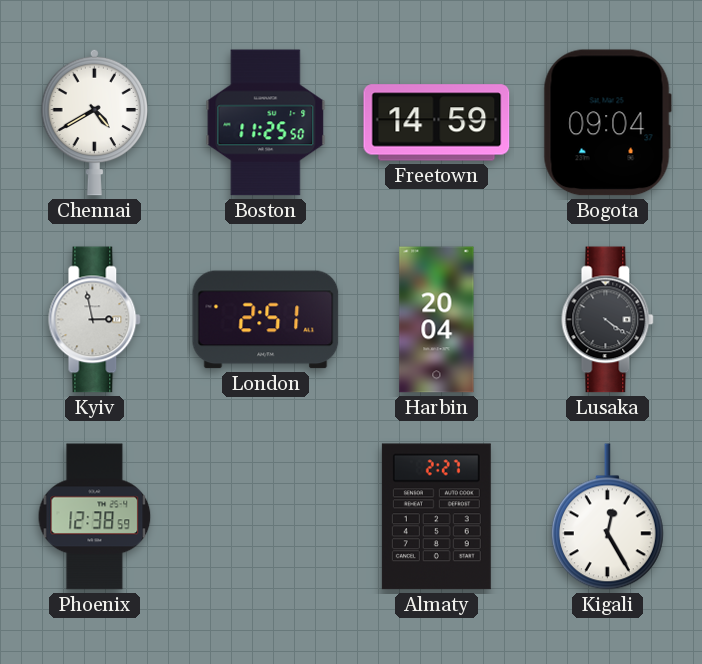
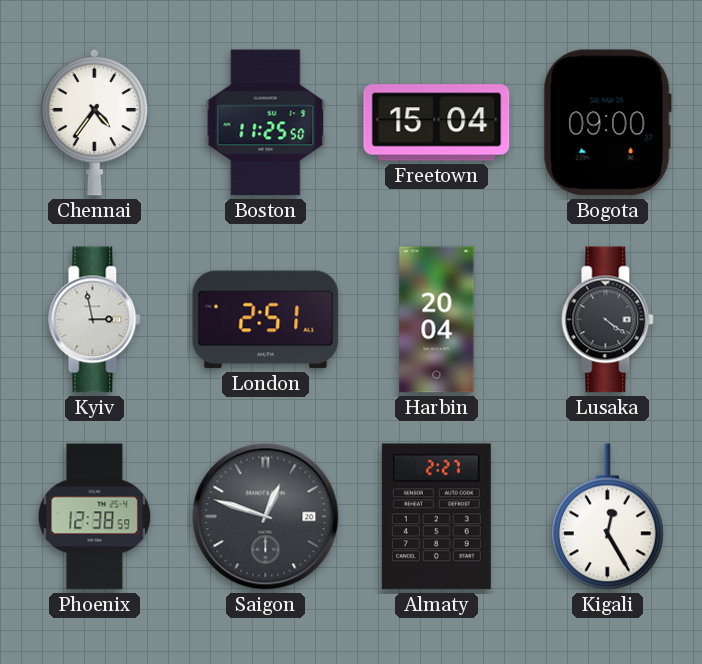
Chennai: 4:40 -> 4:36
Freetown: 14:59 -> 15:04
Bogota: 09:04 -> 09:00
Saigon: none -> 12:48
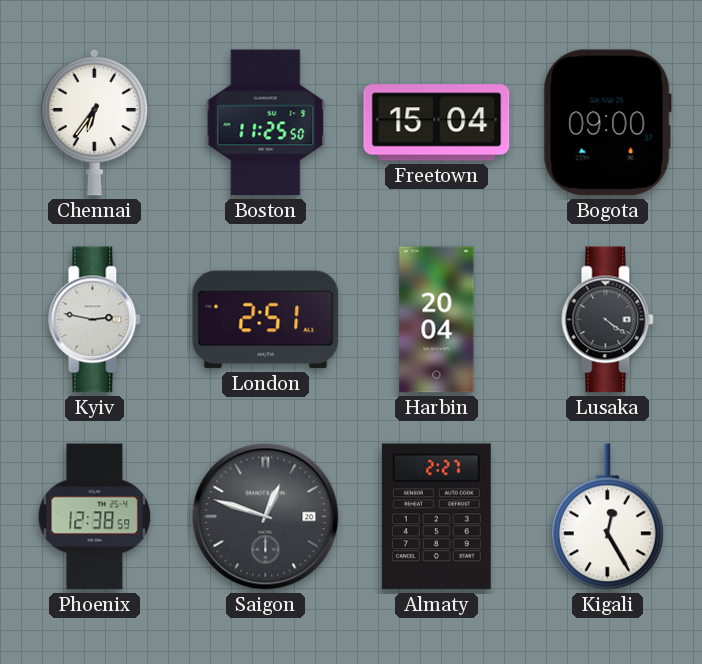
Chennai: 4:36 -> 6:36
Kyiv: 2:58 -> 2:47
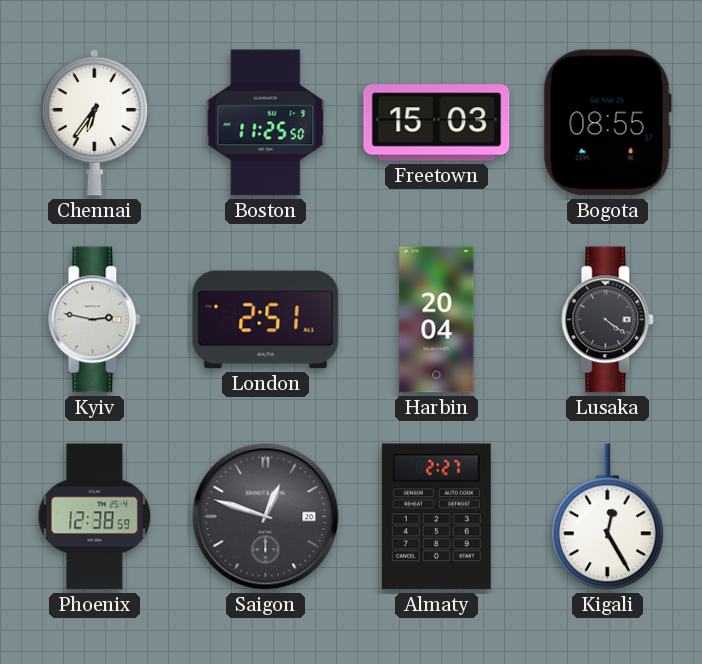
Freetown: 15:04 -> 15:03
Bogota: 09:00 -> 08:55
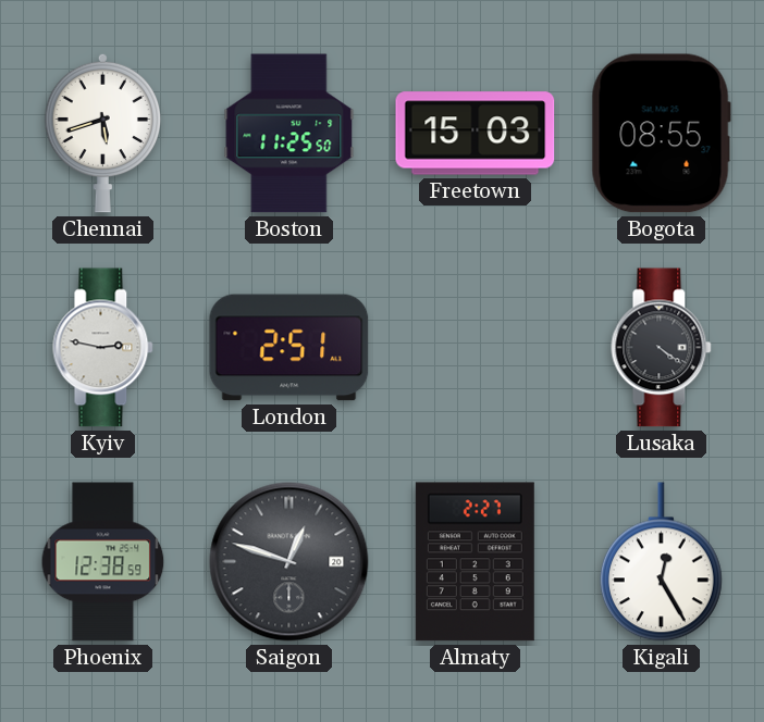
Chennai: 6:36 -> 5:42
Harbin: 20:04 -> none
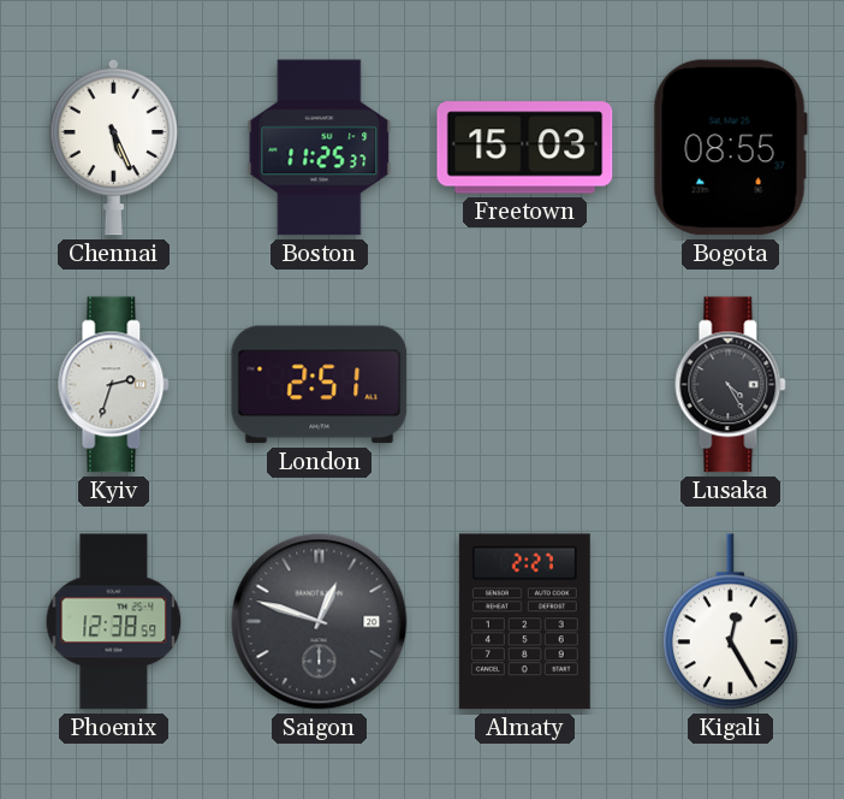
Chennai: 5:42 -> 5:26
Boston: 11:25:50 -> 11:25:37
Kyiv: 2:47 -> 2:33
Lusaka: 4:21 -> 4:25
